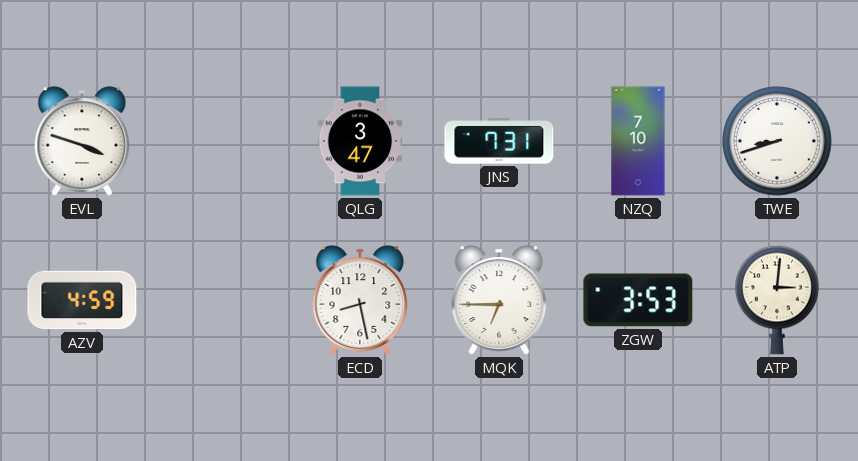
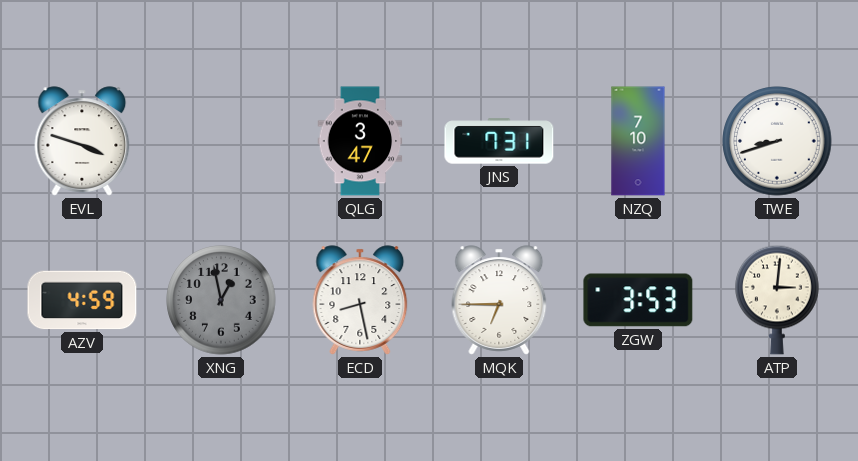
XNG: none -> 12:58
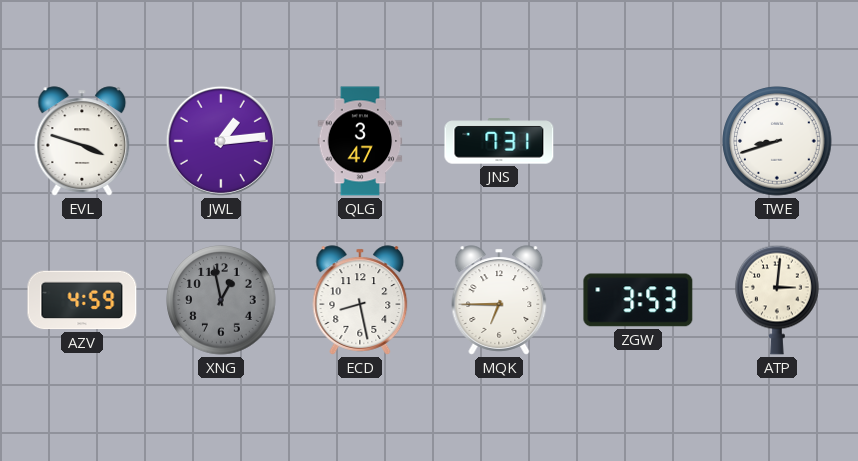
JWL: none -> 1:14
NZQ: 7:10 -> none
